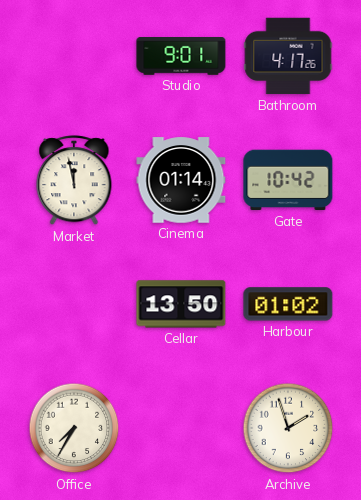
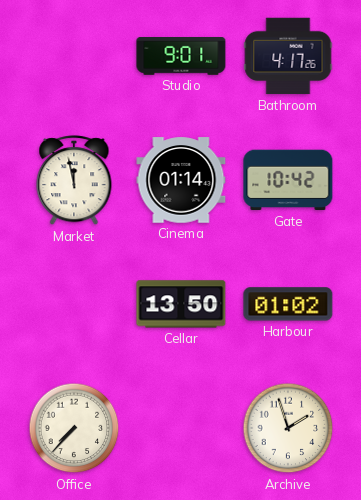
Office: 7:35 -> 7:37
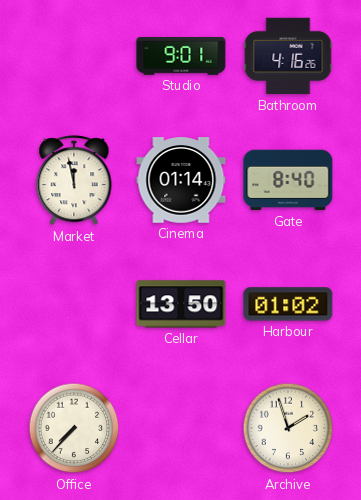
Bathroom: 4:17 -> 4:16
Gate: 10:42 -> 8:40
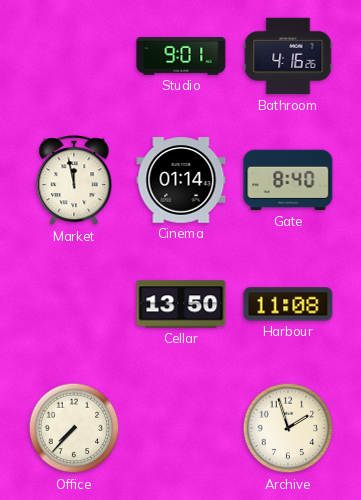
Harbour: 01:02 -> 11:08
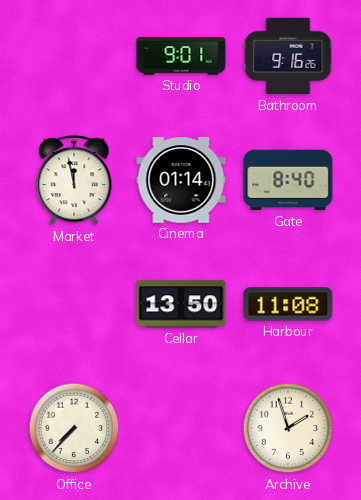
Bathroom: 4:16 -> 9:16
